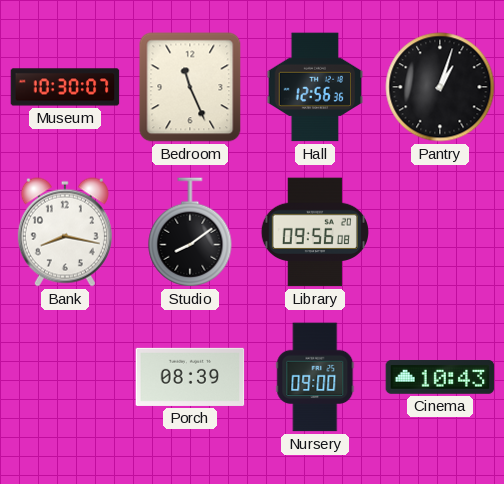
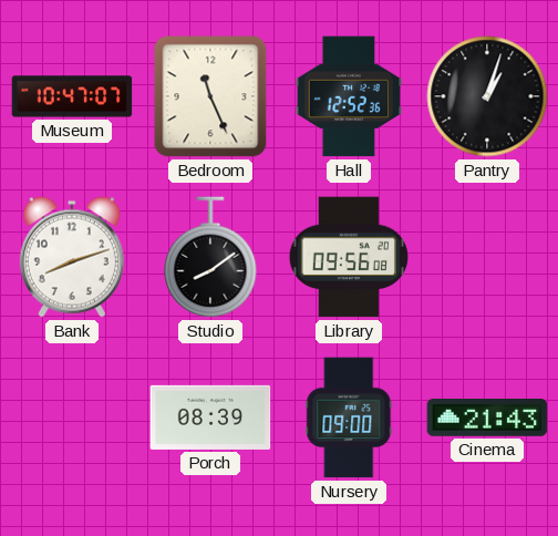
Museum: 10:30 -> 10:47
Hall: 12:56 -> 12:52
Bank: 8:17 -> 8:12
Cinema: 10:43 -> 21:43
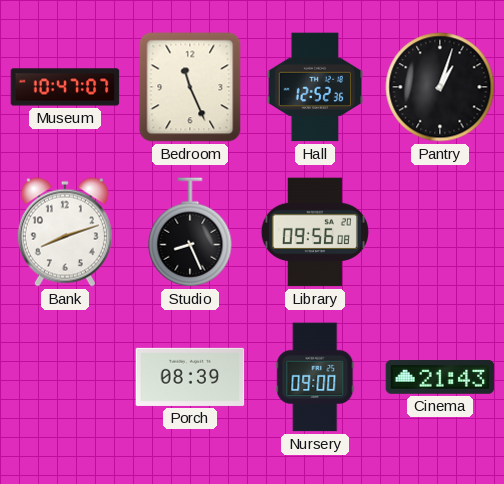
Studio: 8:09 -> 8:26
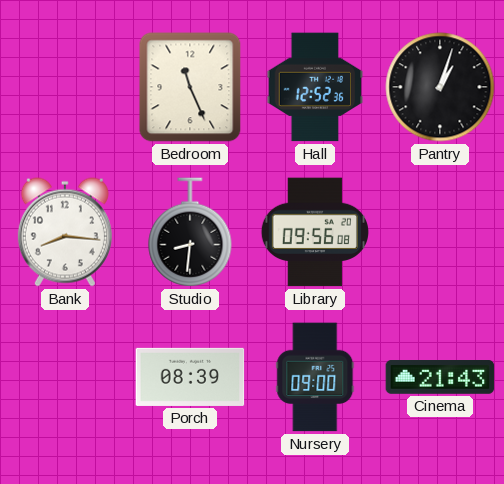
Museum: 10:47 -> none
Bank: 8:12 -> 8:16
Studio: 8:26 -> 8:31
